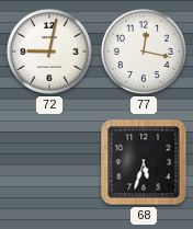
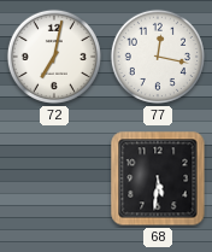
72: 9:02 -> 7:02
68: 5:33 -> 5:31
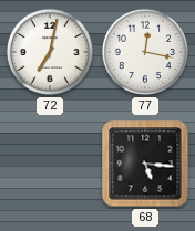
68: 5:31 -> 5:16
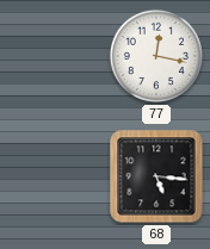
72: 7:02 -> none
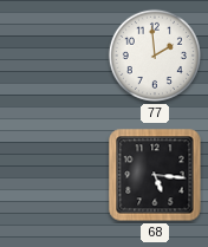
77: 12:17 -> 1:59
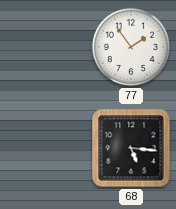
77: 1:59 -> 1:54
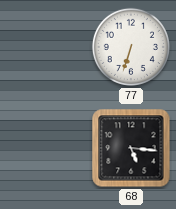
77: 1:54 -> 6:33
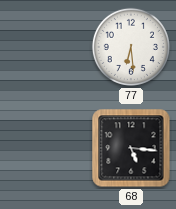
77: 6:33 -> 6:29
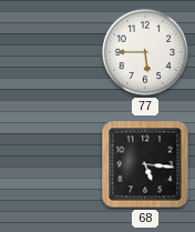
77: 6:29 -> 5:45
